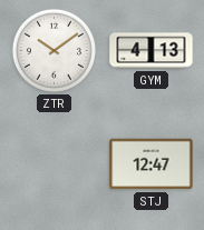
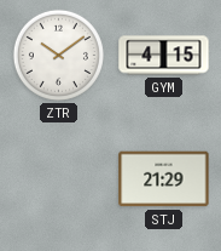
GYM: 4:13 -> 4:15
STJ: 12:47 -> 21:29
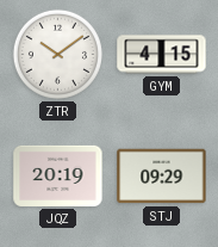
JQZ: none -> 20:19
STJ: 21:29 -> 09:29
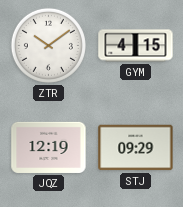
JQZ: 20:19 -> 12:19
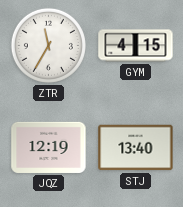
ZTR: 10:09 -> 11:35
STJ: 09:29 -> 13:40
